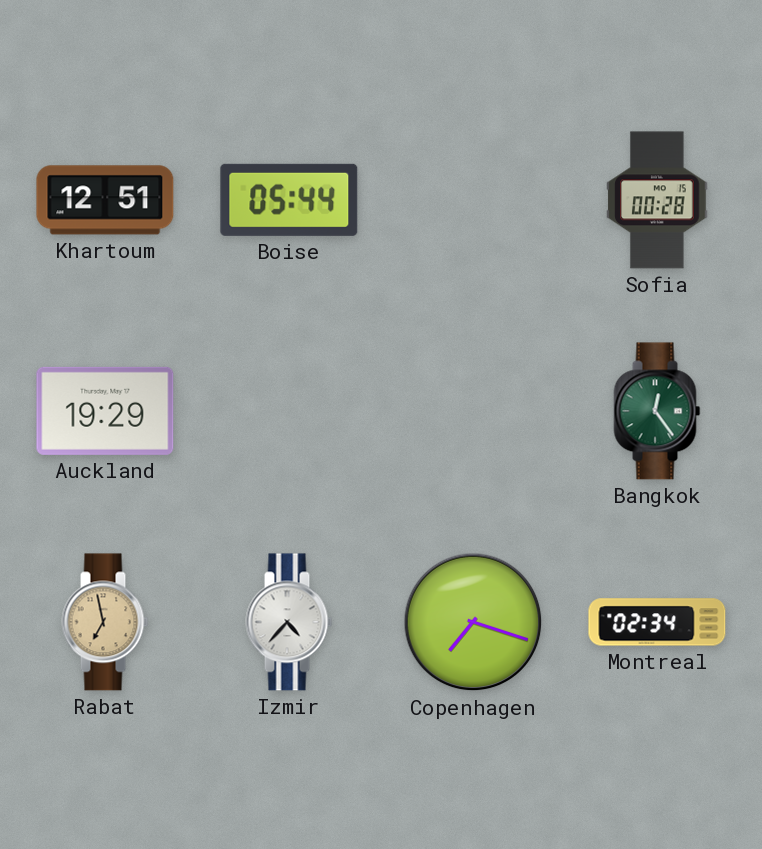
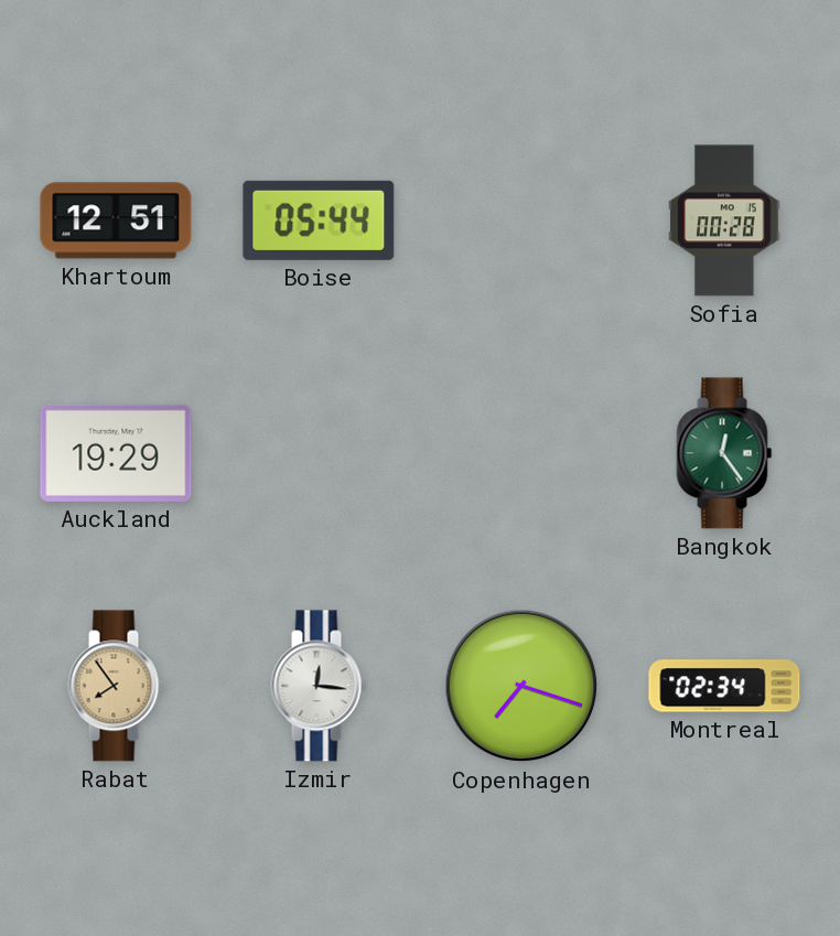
Rabat: 6:58 -> 7:54
Izmir: 4:37 -> 12:16
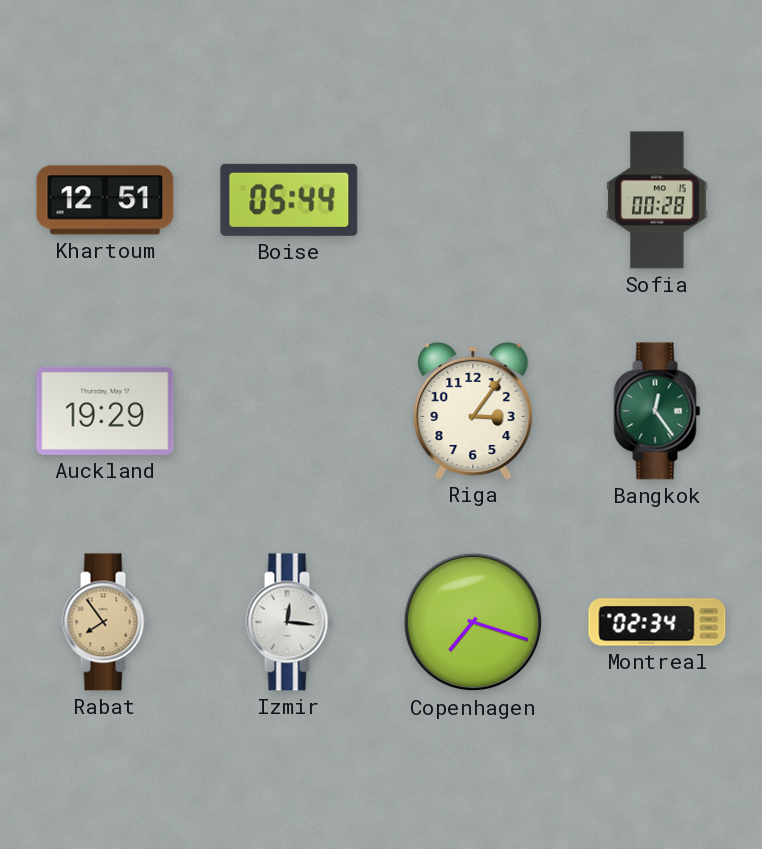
Riga: none -> 3:06
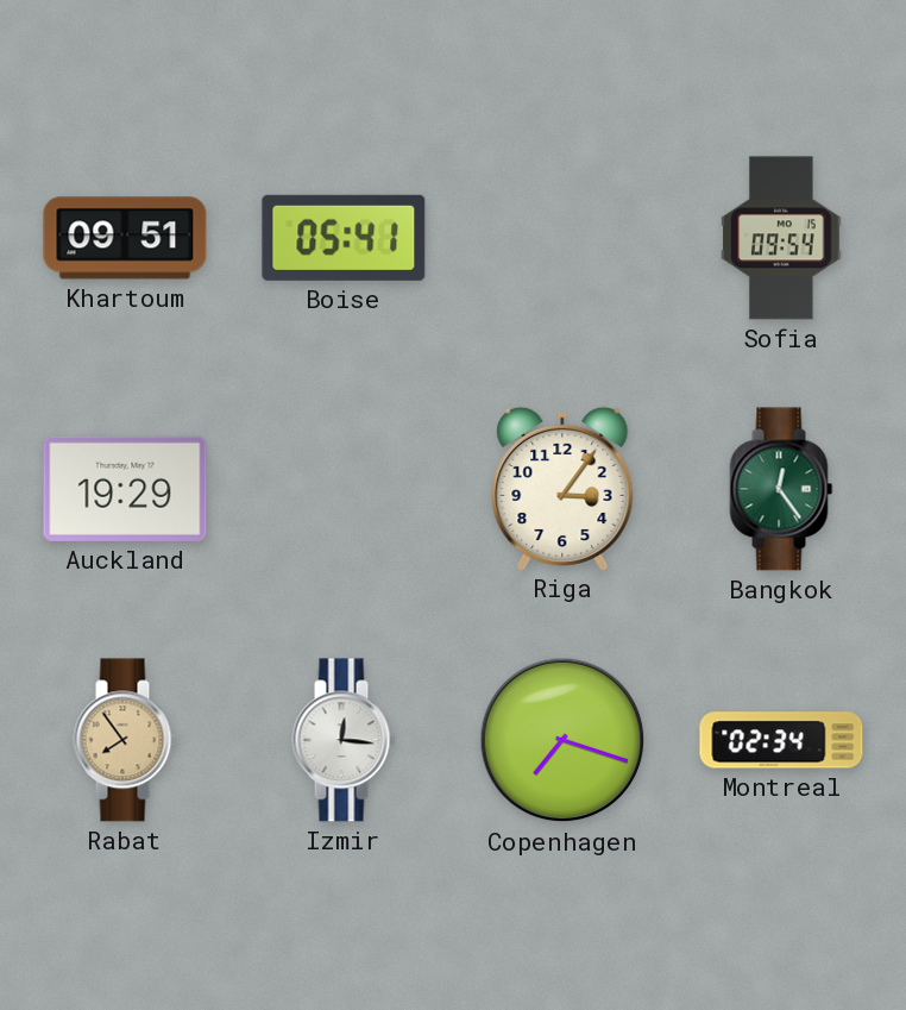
Khartoum: 12:51 -> 09:51
Boise: 05:44 -> 05:41
Sofia: 00:28 -> 09:54
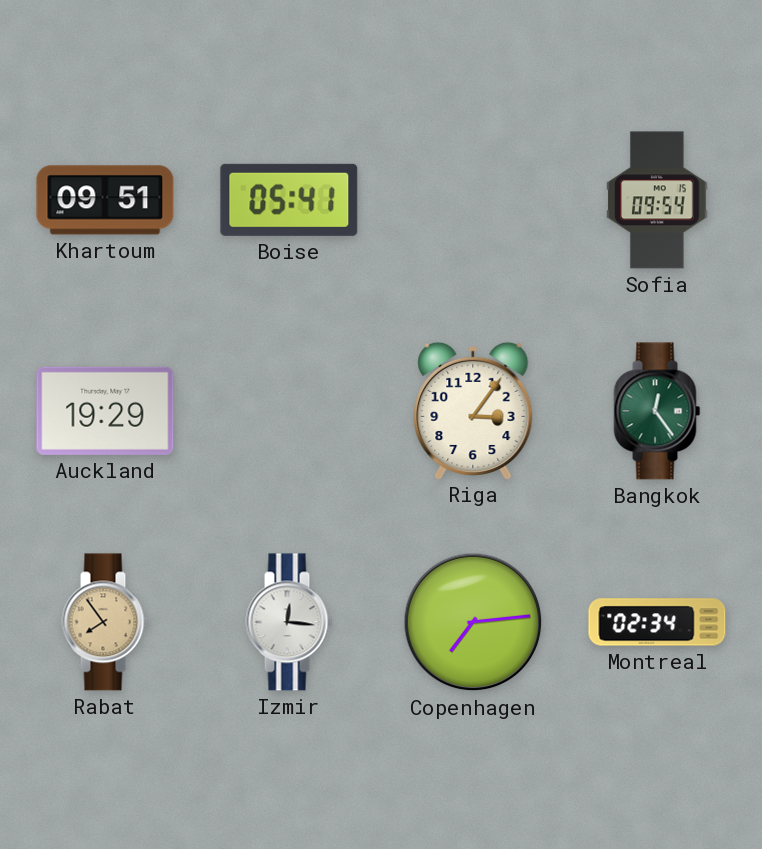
Copenhagen: 7:18 -> 7:14
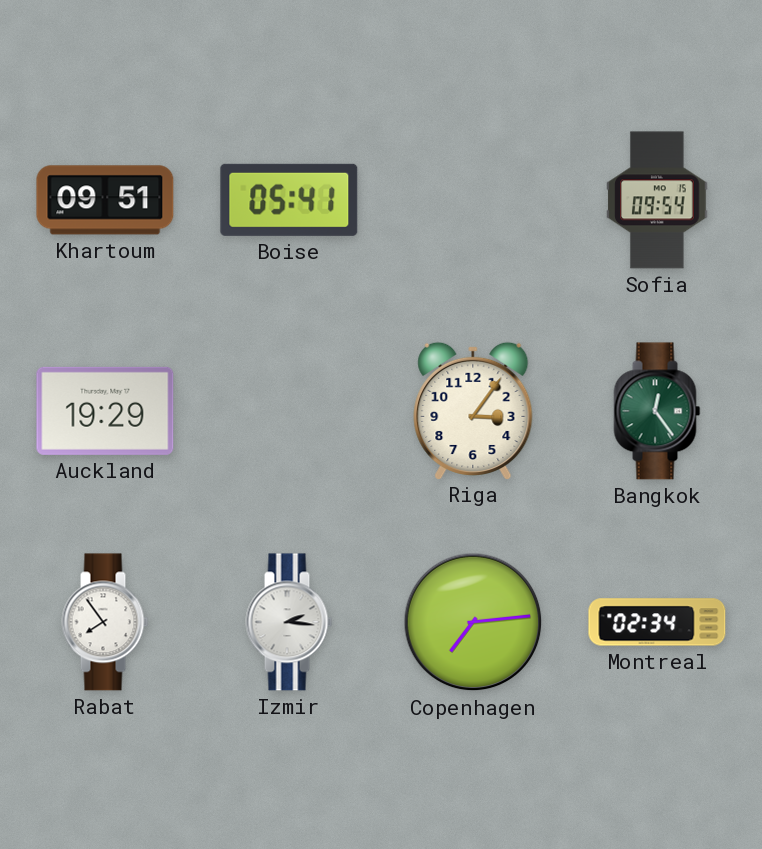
Rabat dial: champagne -> white
Izmir: 12:16 -> 2:16
